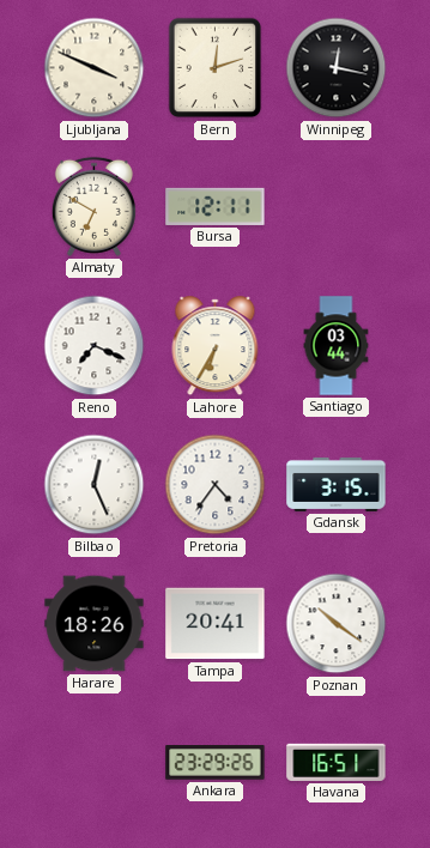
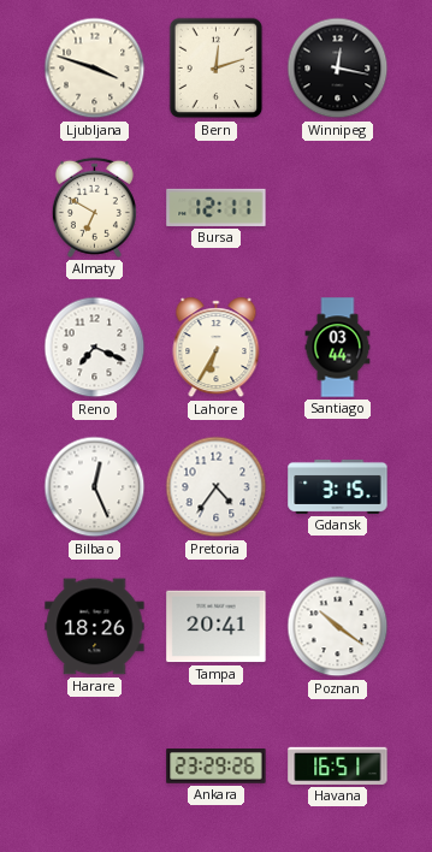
Ljubljana: 3:49 -> 3:48
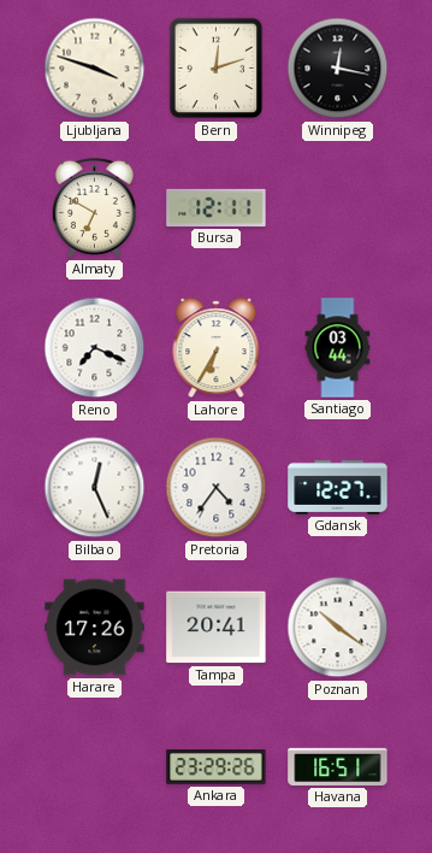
Gdansk: 3:15 -> 12:27
Harare: 18:26 -> 17:26
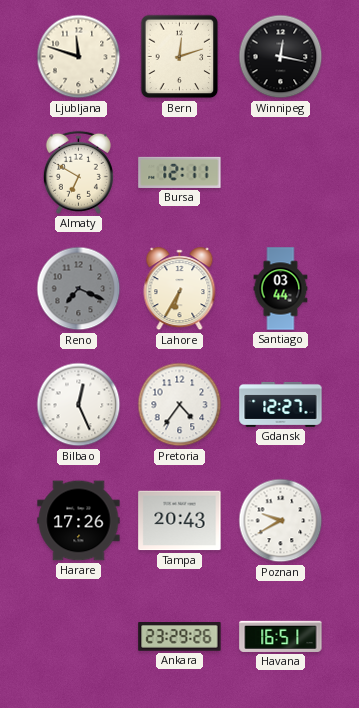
Ljubljana: 3:48 -> 11:48
Reno dial: white -> grey
Tampa: 20:41 -> 20:43
Poznan: 10:21 -> 9:40
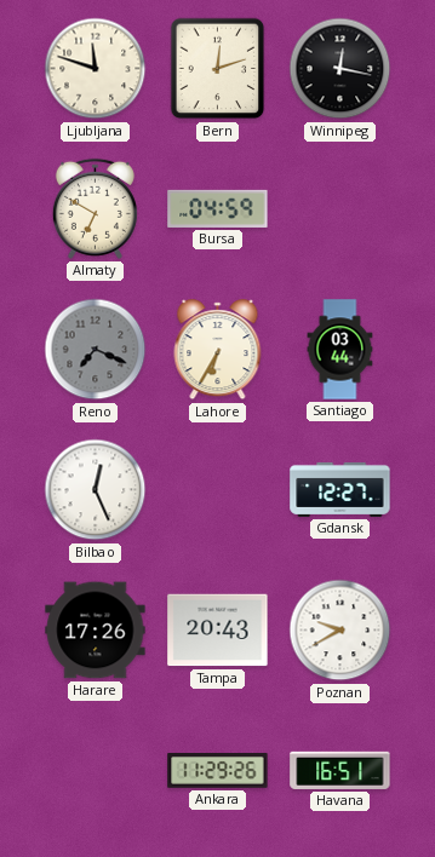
Bursa: 12:11 -> 04:59
Pretoria: 4:36 -> none
Ankara: 23:29 -> 11:29
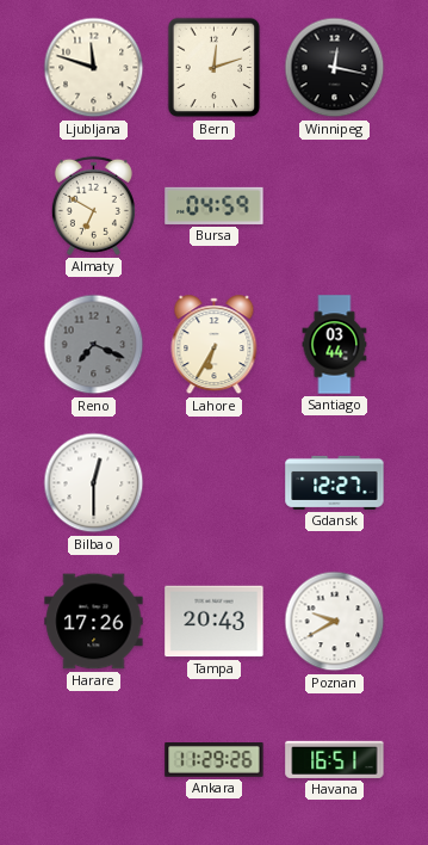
Bilbao: 12:26 -> 12:30
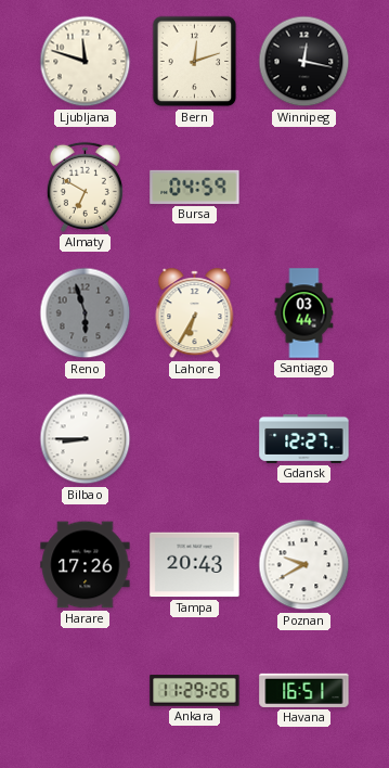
Reno: 7:19 -> 5:57
Bilbao: 12:30 -> 8:45
